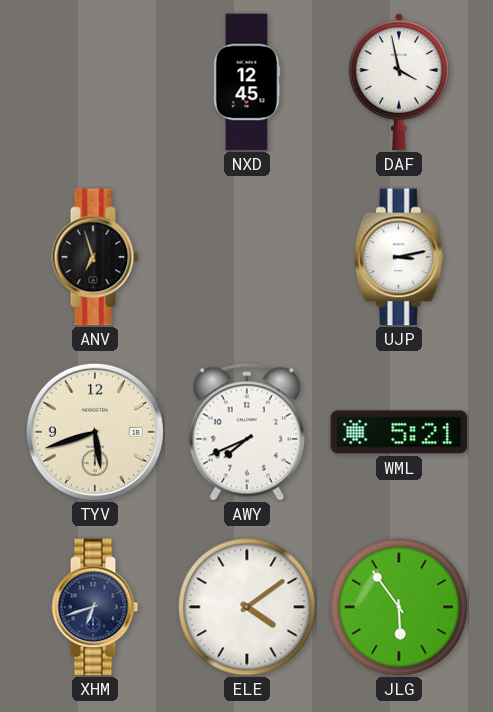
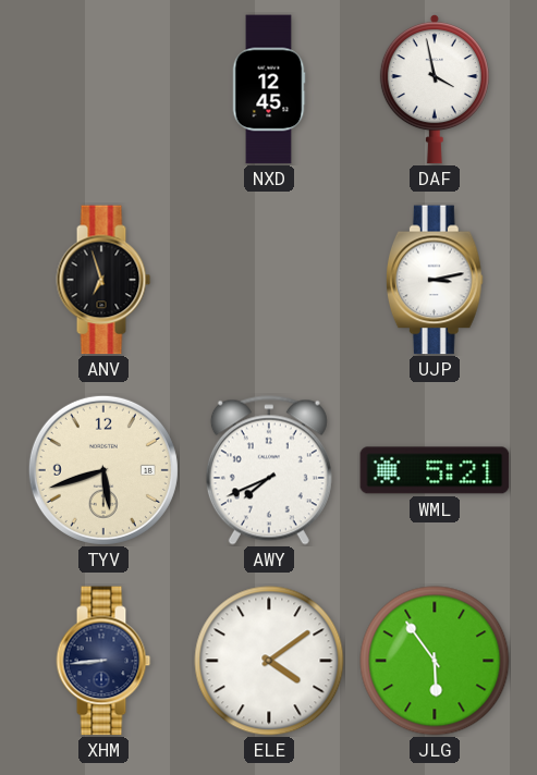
XHM: 6:42 -> 8:44
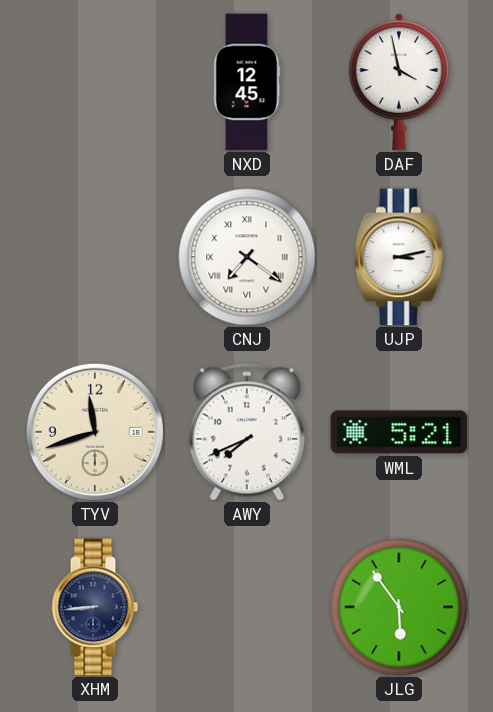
ANV: 6:57 -> none
CNJ: none -> 7:21
TYV: 5:42 -> 11:42
ELE: 4:09 -> none
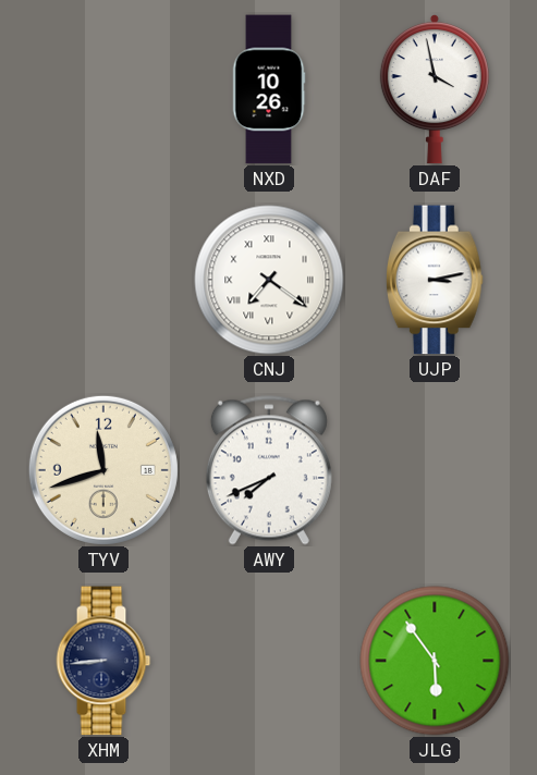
NXD: 12:45 -> 10:26
WML: 5:21 -> none
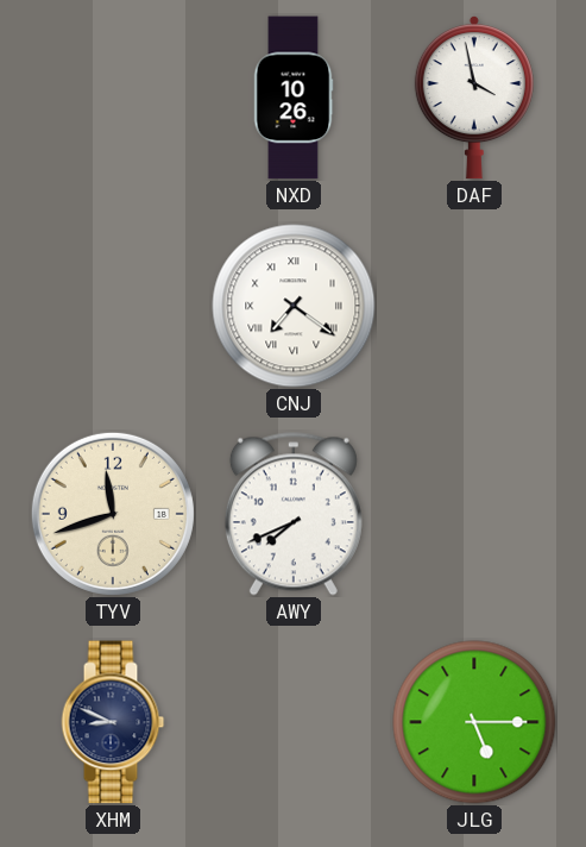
UJP: 3:13 -> none
XHM: 8:44 -> 8:49
JLG: 5:54 -> 5:15
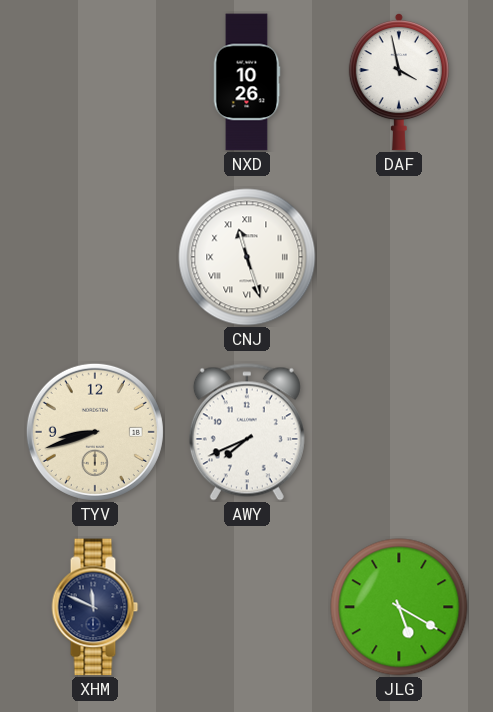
CNJ: 7:21 -> 11:27
TYV: 11:42 -> 8:42
XHM: 8:49 -> 11:49
JLG: 5:15 -> 5:20
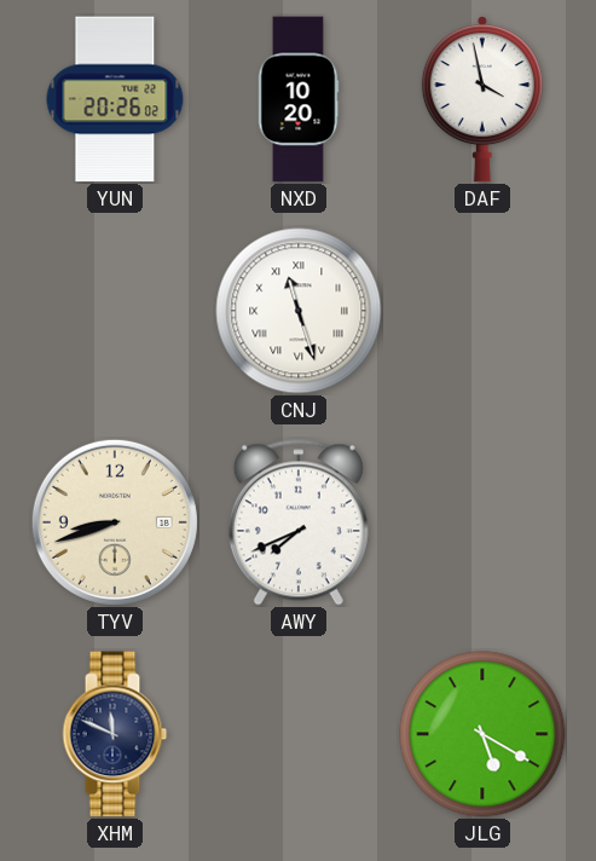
YUN: none -> 20:26
NXD: 10:26 -> 10:20
